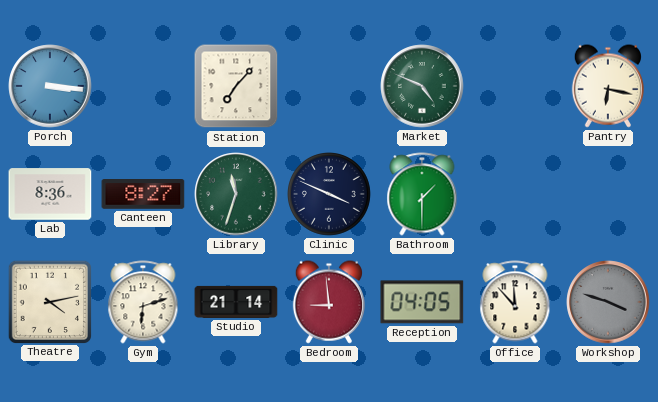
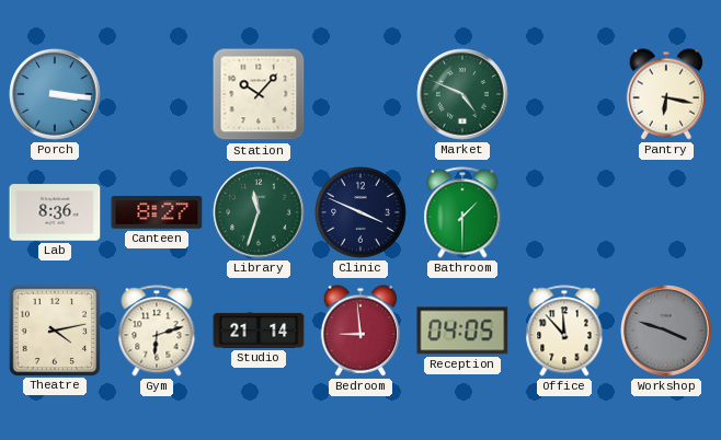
Station: 7:07 -> 10:07
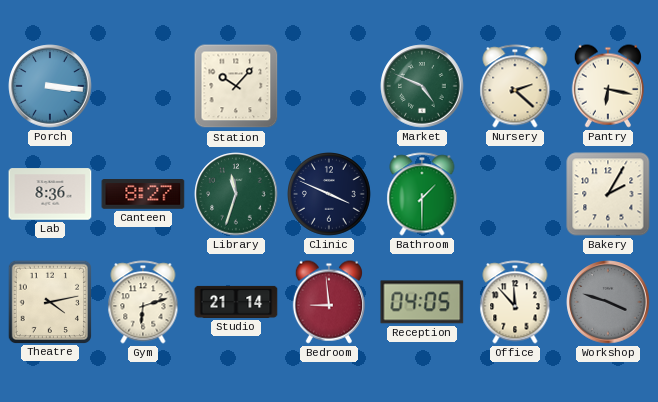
Nursery: none -> 2:22
Bakery: none -> 2:05
